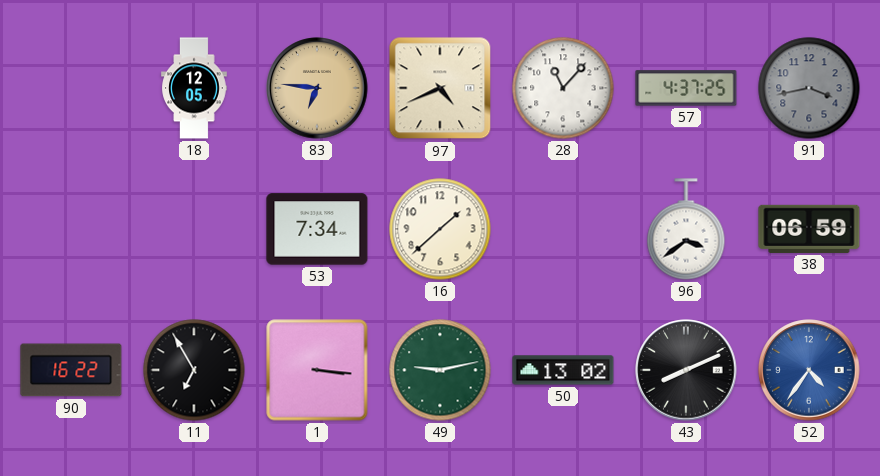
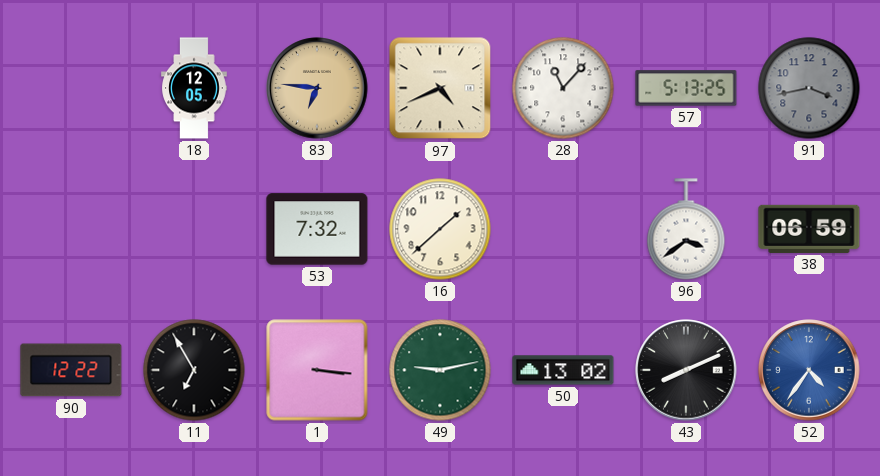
57: 4:37 -> 5:13
53: 7:34 -> 7:32
90: 16:22 -> 12:22
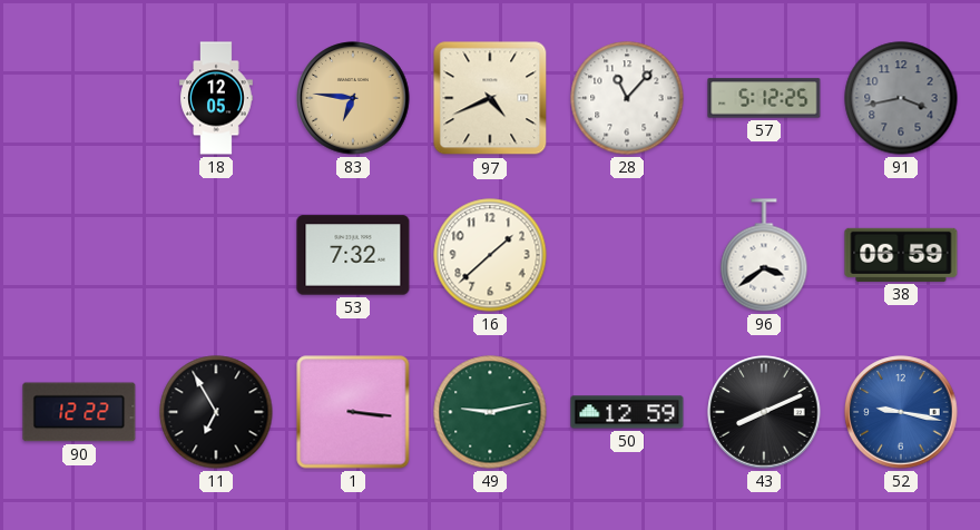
57: 5:13 -> 5:12
50: 13:02 -> 12:59
52: 4:36 -> 9:17
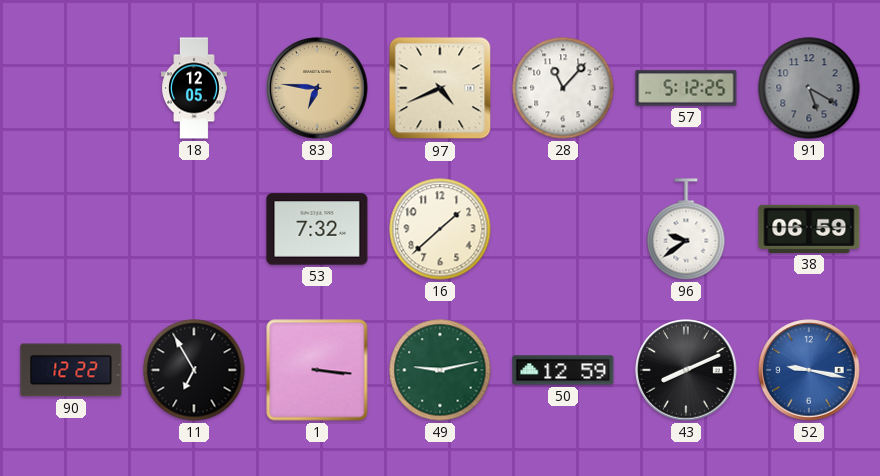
91: 3:43 -> 5:20
96: 3:39 -> 9:39
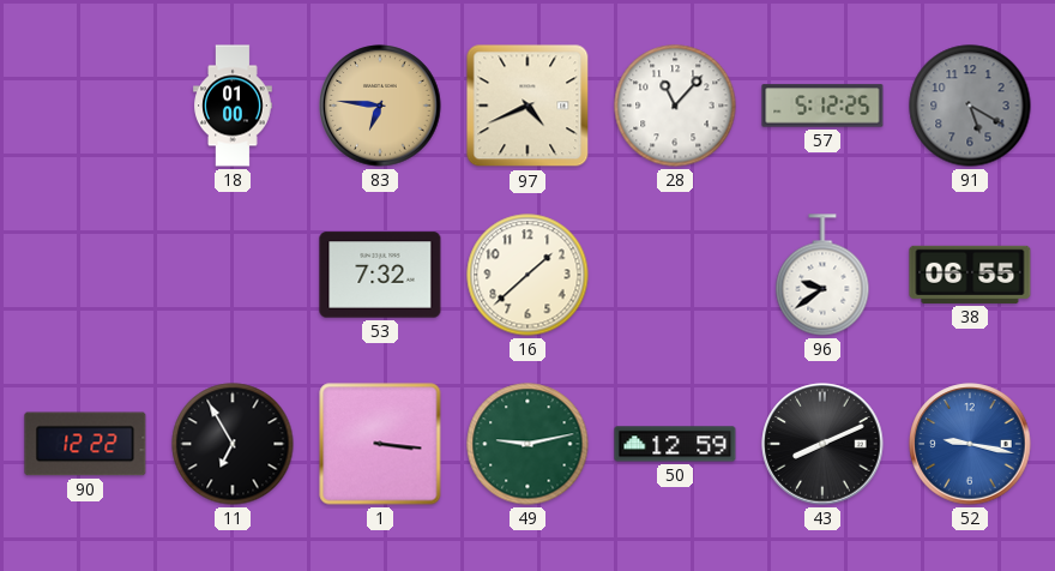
18: 12:05 -> 01:00
38: 06:59 -> 06:55
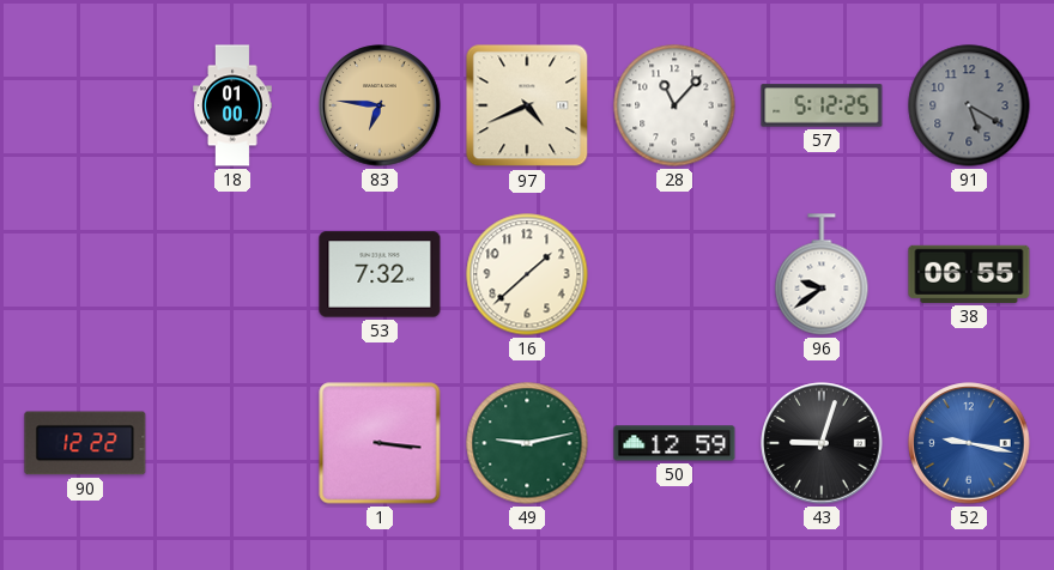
11: 6:55 -> none
43: 8:11 -> 9:03
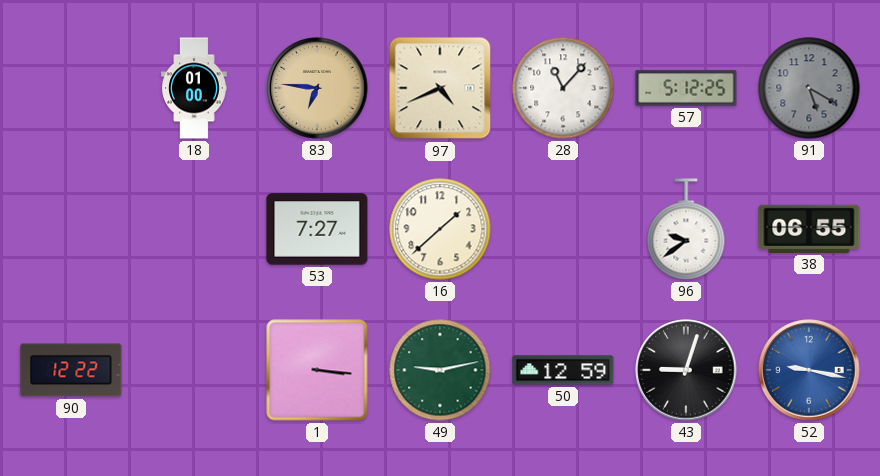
53: 7:32 -> 7:27
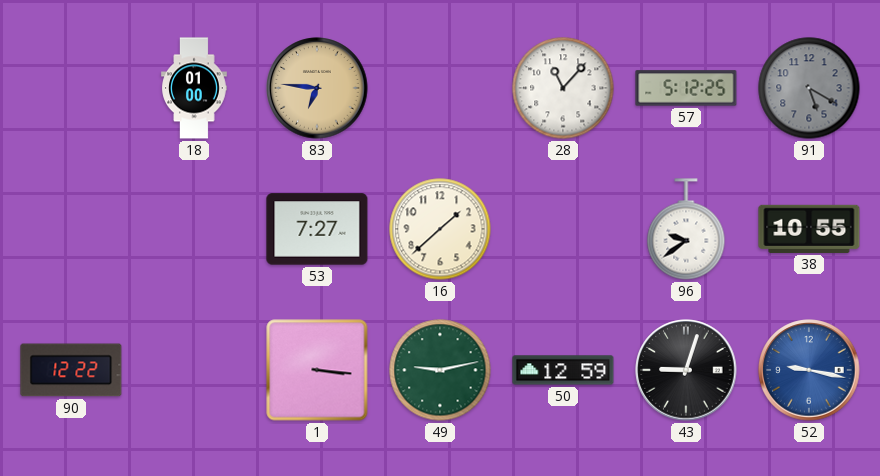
97: 4:41 -> none
38: 06:55 -> 10:55
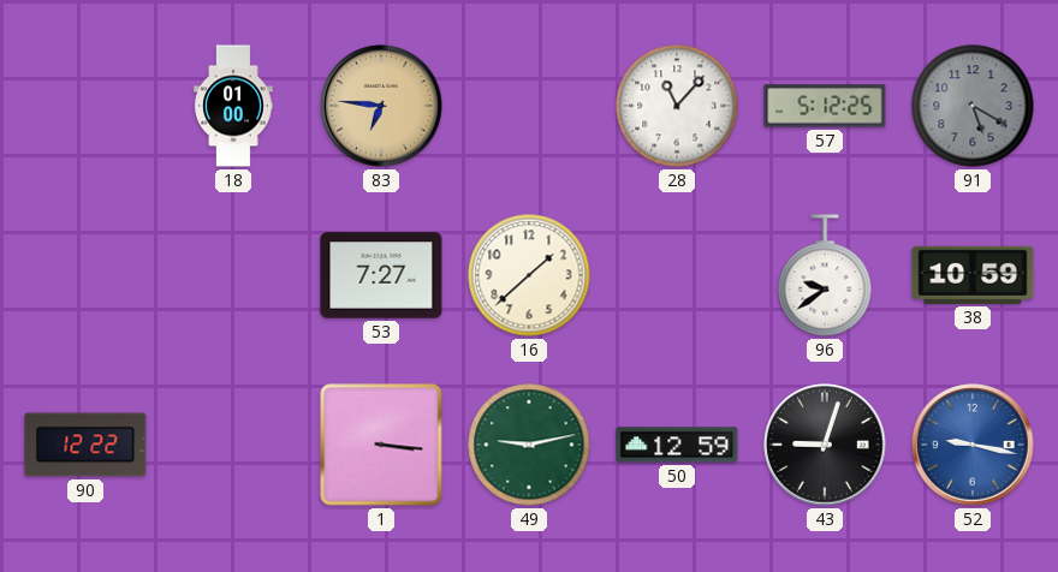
38: 10:55 -> 10:59
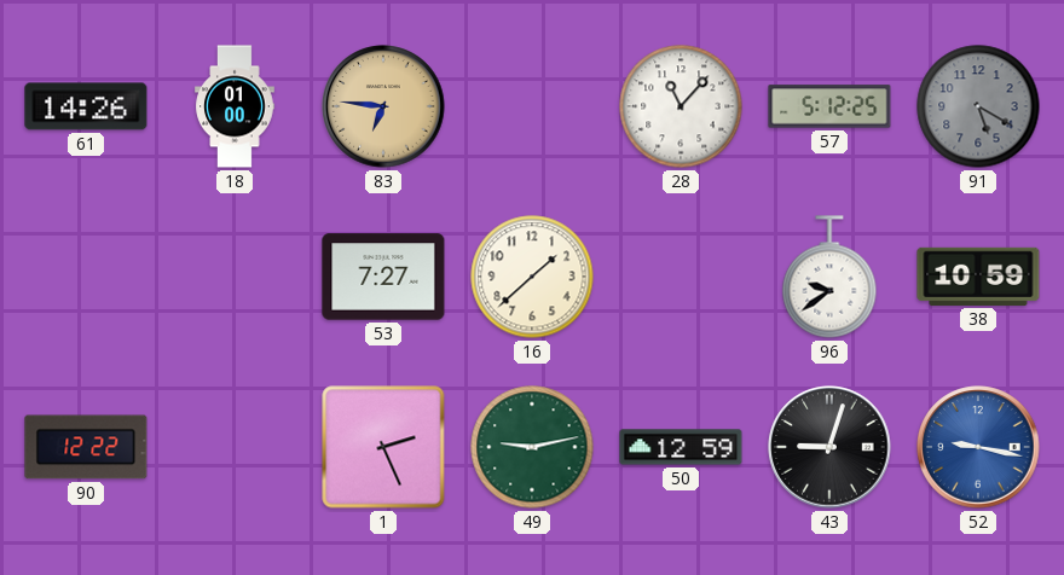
61: none -> 14:26
1: 3:16 -> 2:26
